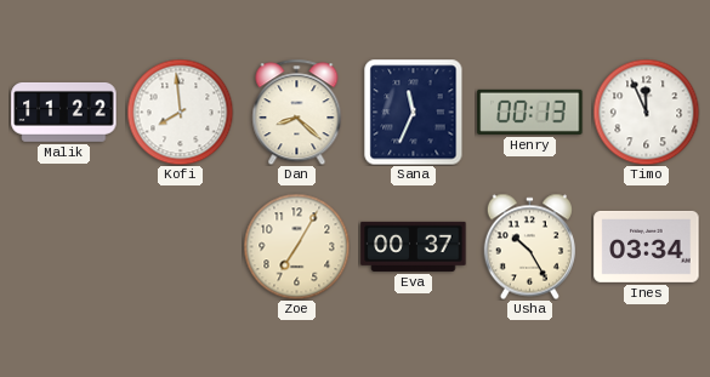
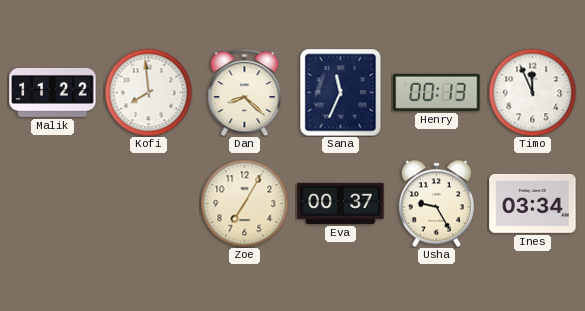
Usha: 10:25 -> 9:25
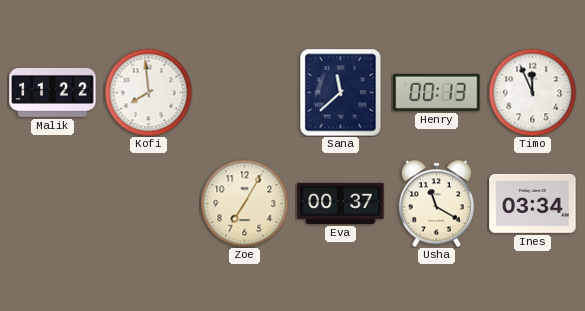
Dan: 8:22 -> none
Sana: 11:34 -> 11:38
Usha: 9:25 -> 11:20
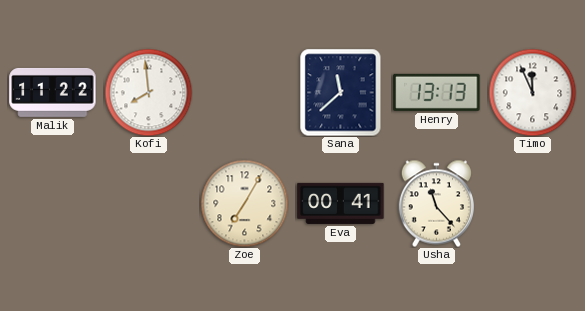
Henry: 00:13 -> 13:13
Eva: 00:37 -> 00:41
Usha: 11:20 -> 11:23
Ines: 03:34 -> none
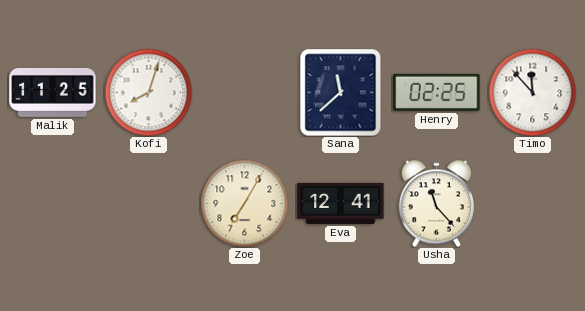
Malik: 11:22 -> 11:25
Kofi: 7:59 -> 8:03
Henry: 13:13 -> 02:25
Timo: 11:56 -> 11:53
Eva: 00:41 -> 12:41
